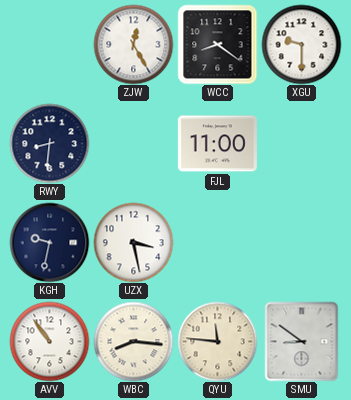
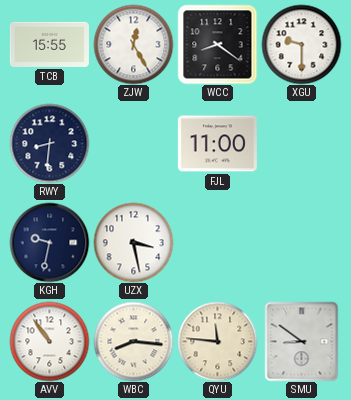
TCB: none -> 15:55
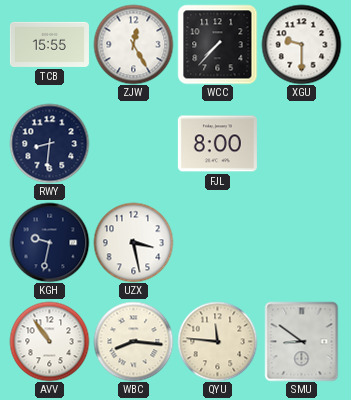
WCC: 8:21 -> 7:37
FJL: 11:00 -> 8:00
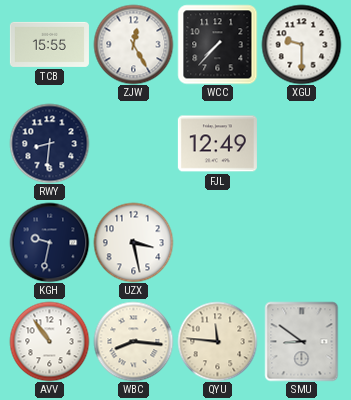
FJL: 8:00 -> 12:49
